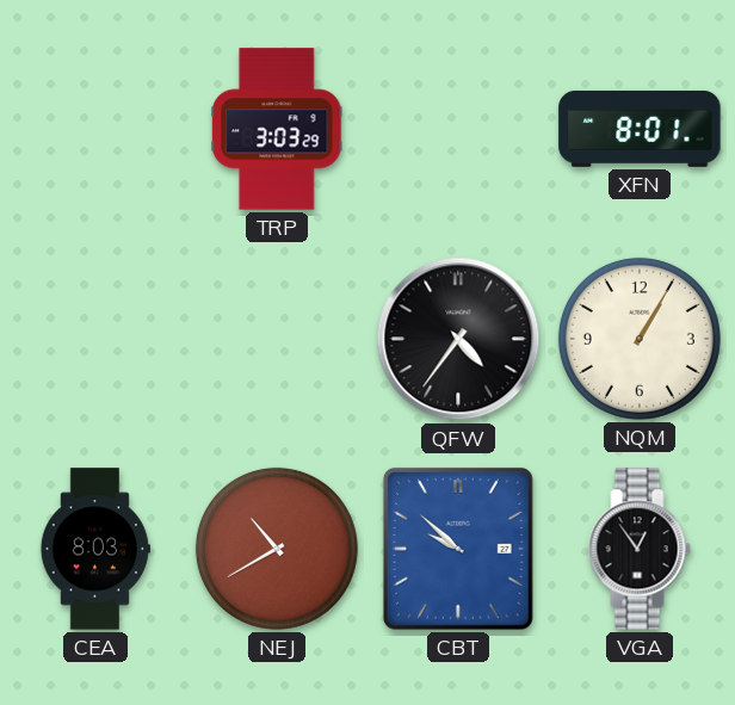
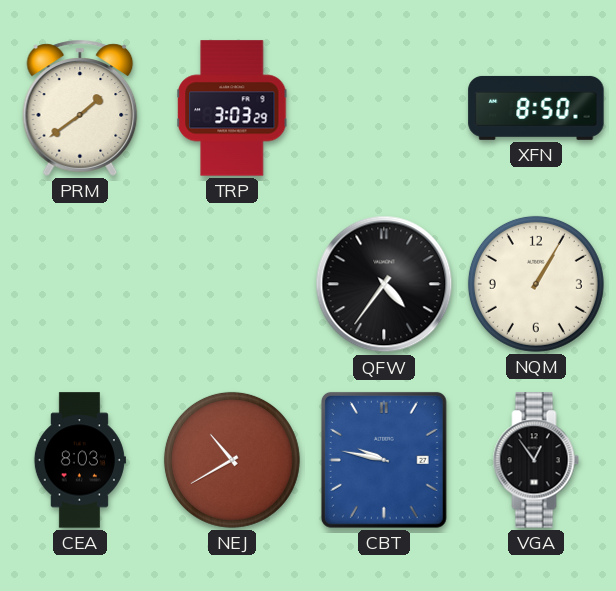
PRM: none -> 1:39
XFN: 8:01 -> 8:50
CBT: 9:52 -> 9:47
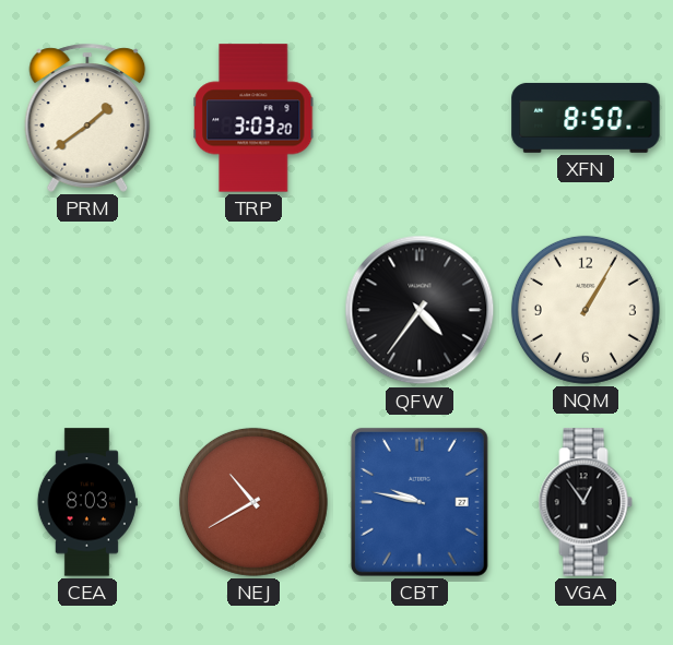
TRP: 3:03:29 -> 3:03:20
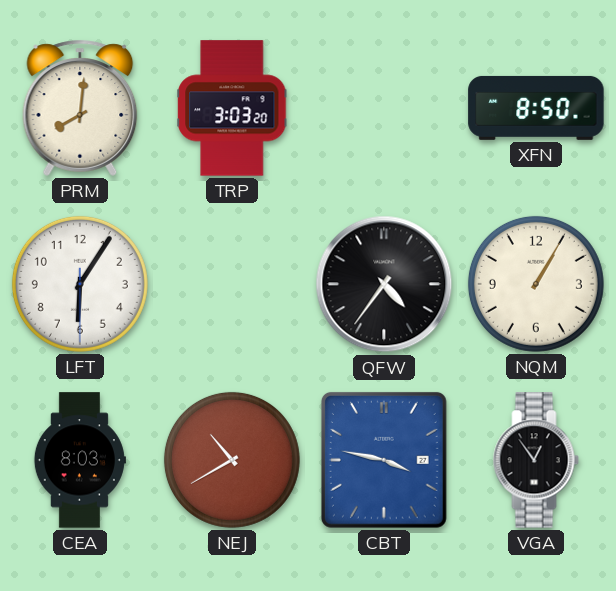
PRM: 1:39 -> 8:01
LFT: none -> 6:05
CBT: 9:47 -> 3:47
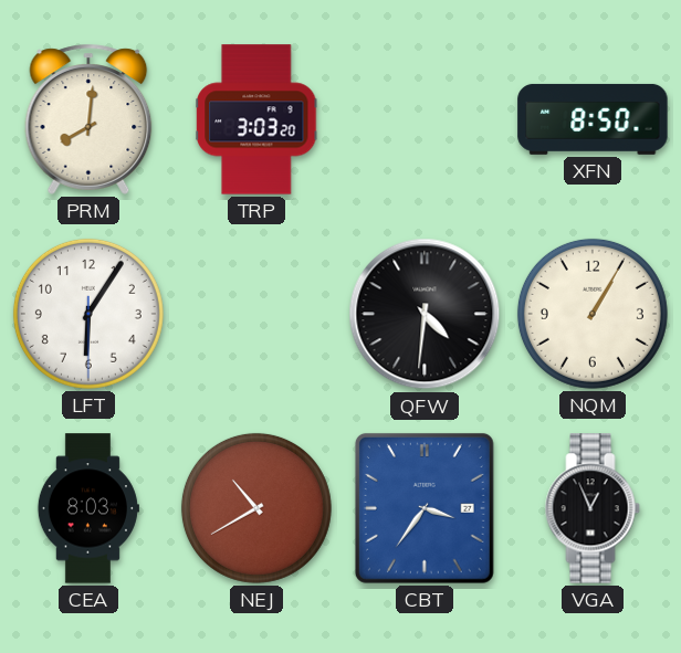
QFW: 4:36 -> 4:31
CBT: 3:47 -> 3:36
VGA: 12:54 -> 12:56
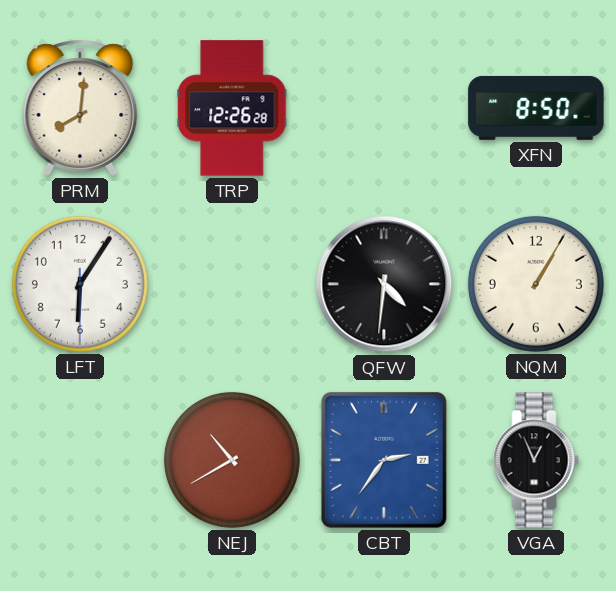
TRP: 3:03 -> 12:26
CEA: 8:03 -> none
CBT: 3:36 -> 2:36
